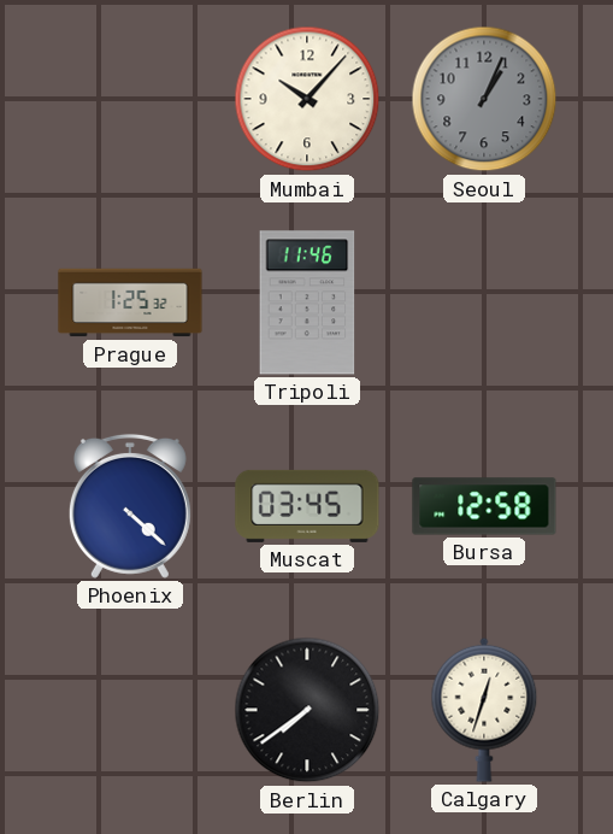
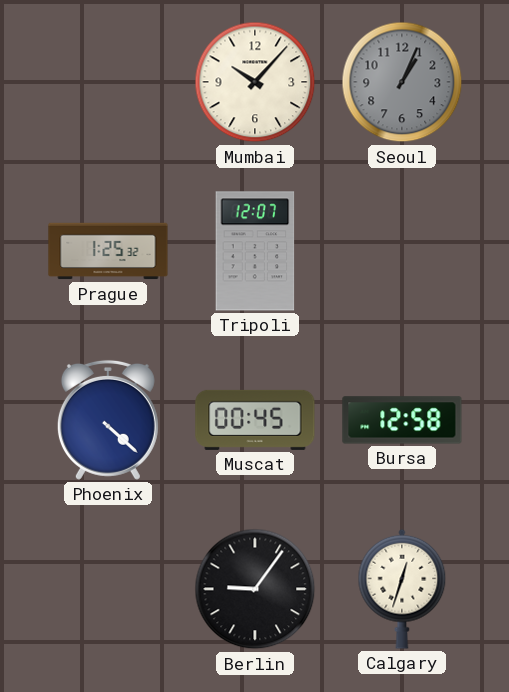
Tripoli: 11:46 -> 12:07
Muscat: 03:45 -> 00:45
Berlin: 7:39 -> 9:06
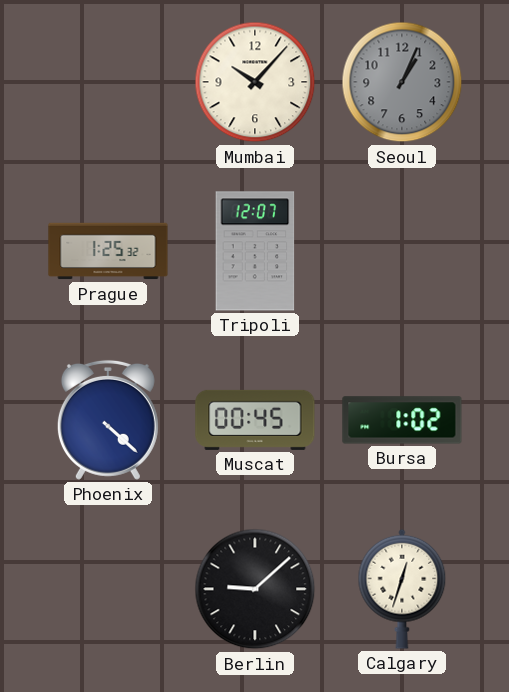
Bursa: 12:58 -> 1:02
Berlin: 9:06 -> 9:08
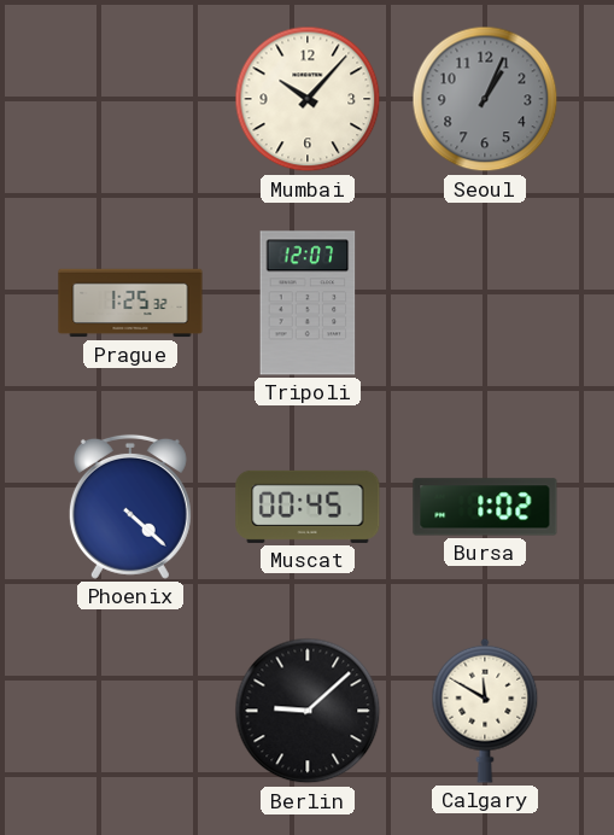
Calgary: 12:33 -> 11:50
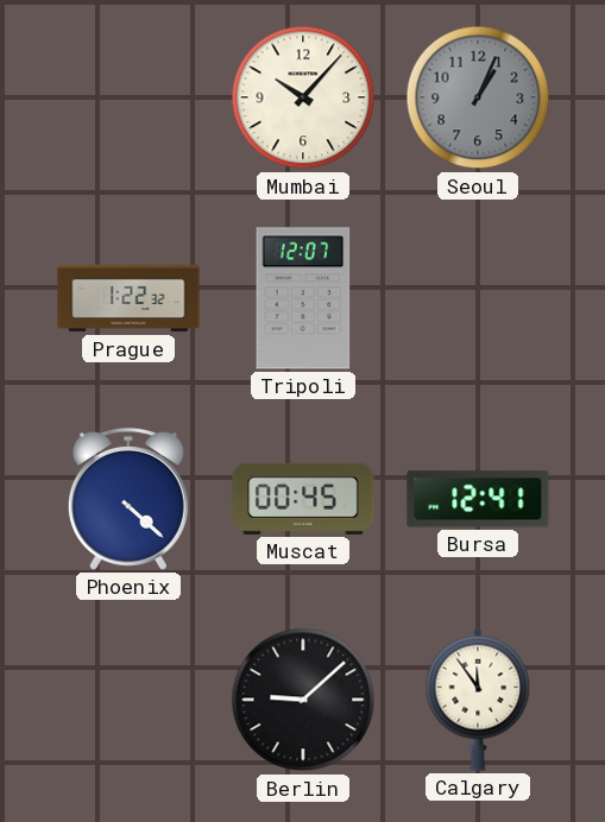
Prague: 1:25 -> 1:22
Bursa: 1:02 -> 12:41
Calgary: 11:50 -> 11:54
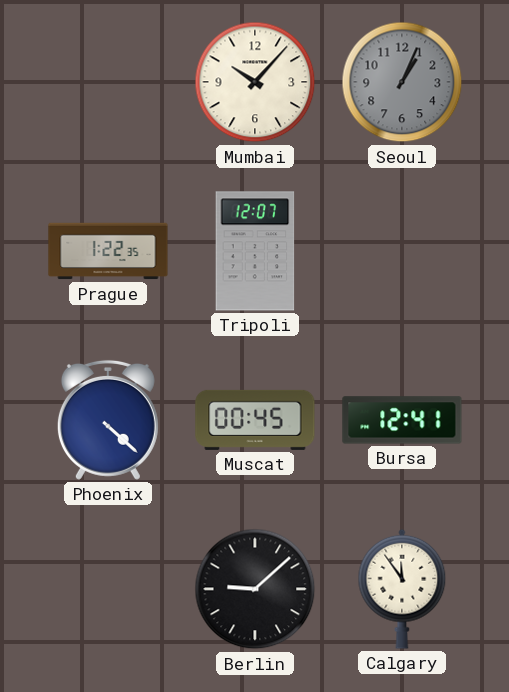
Prague: 1:22:32 -> 1:22:35
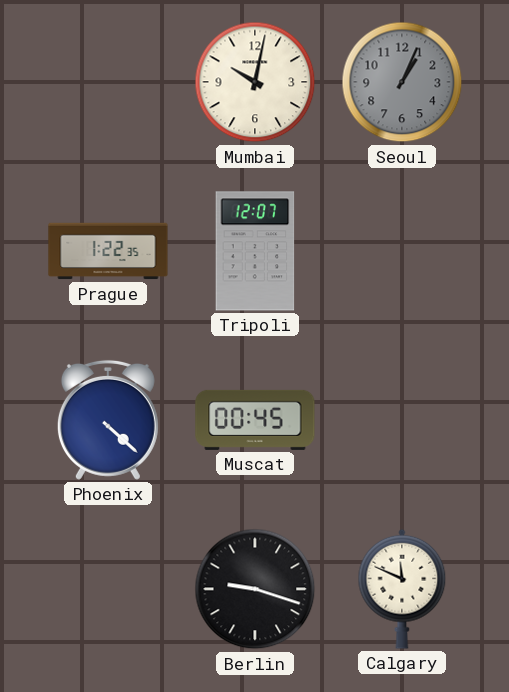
Mumbai: 10:07 -> 10:02
Bursa: 12:41 -> none
Berlin: 9:08 -> 9:18
Calgary: 11:54 -> 11:49
